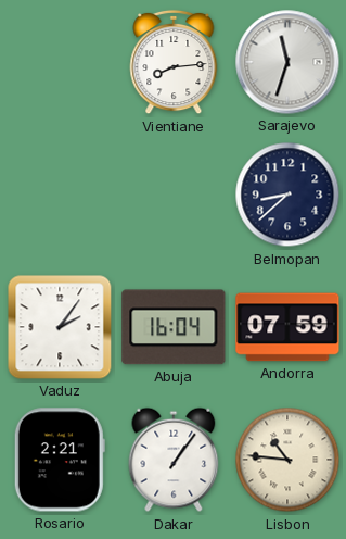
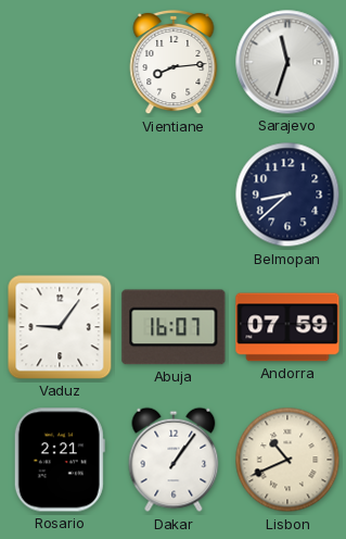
Vaduz: 2:06 -> 9:06
Abuja: 16:04 -> 16:07
Lisbon: 10:46 -> 10:41
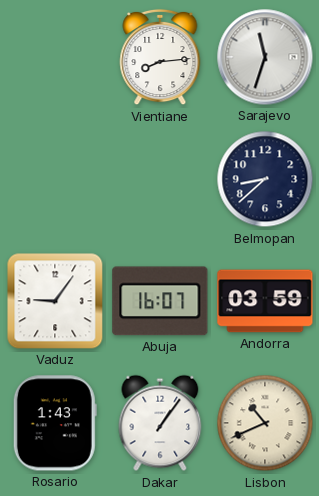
Andorra: 07:59 -> 03:59
Rosario: 2:21 -> 1:43
